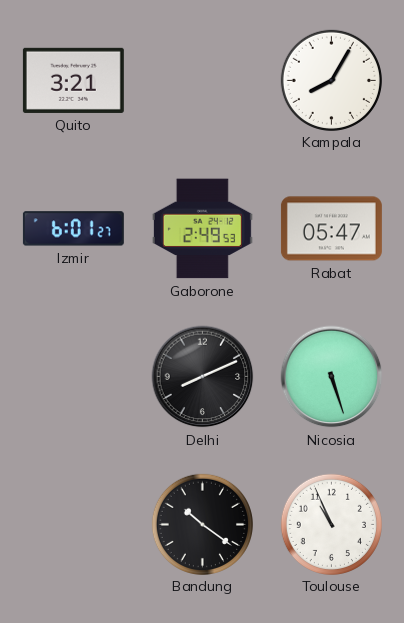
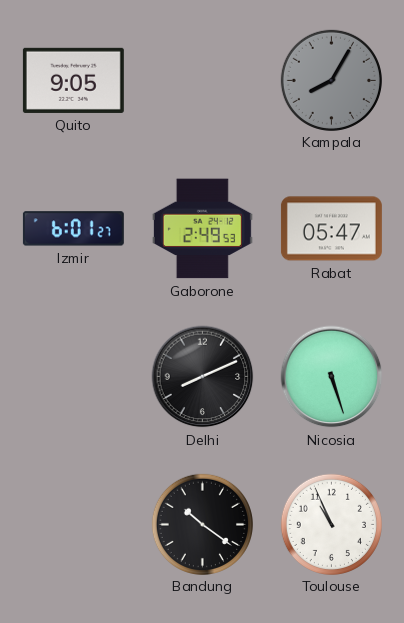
Quito: 3:21 -> 9:05
Kampala dial: white -> grey
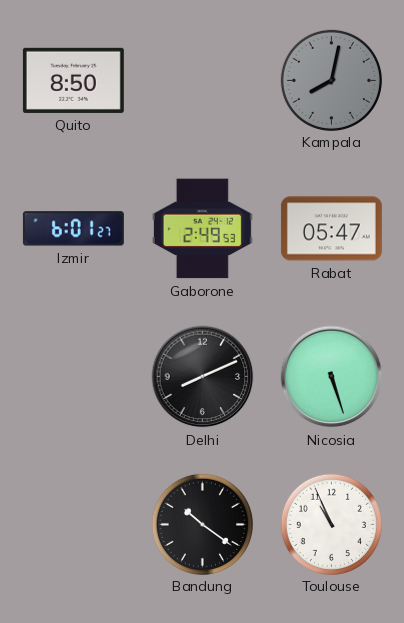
Quito: 9:05 -> 8:50
Kampala: 8:05 -> 8:02
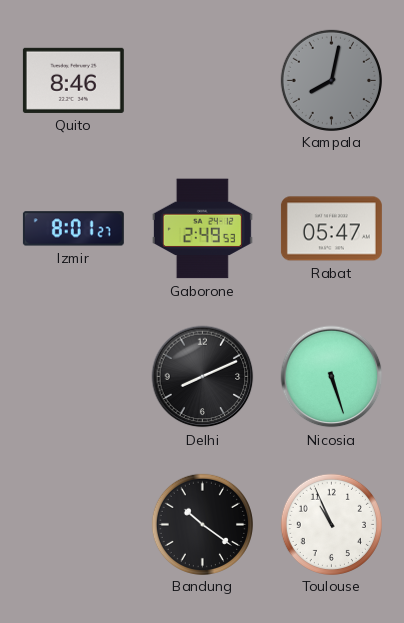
Quito: 8:50 -> 8:46
Izmir: 6:01 -> 8:01
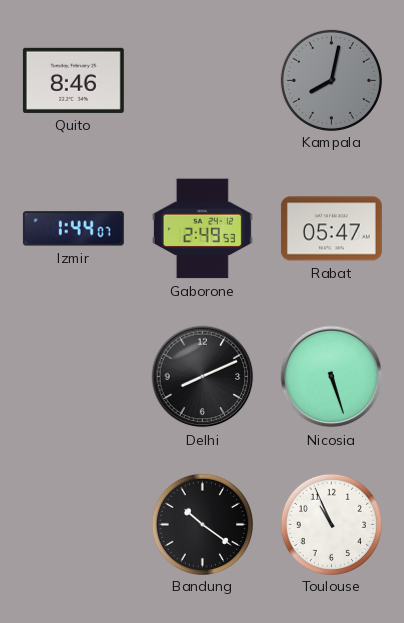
Izmir: 8:01 -> 1:44
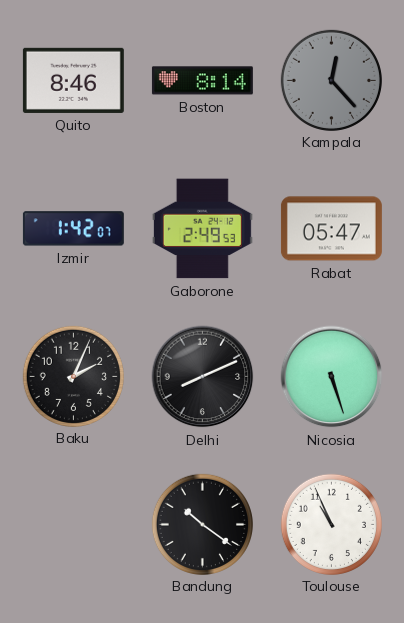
Boston: none -> 8:14
Kampala: 8:02 -> 12:23
Izmir: 1:44 -> 1:42
Baku: none -> 2:04
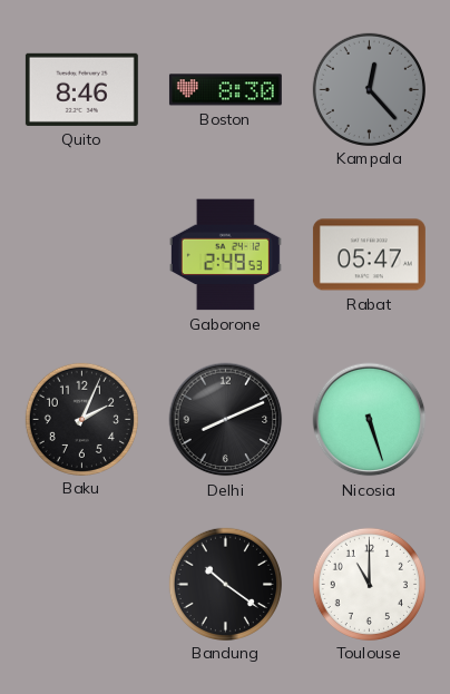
Boston: 8:14 -> 8:30
Izmir: 1:42 -> none
Toulouse: 10:56 -> 11:00
